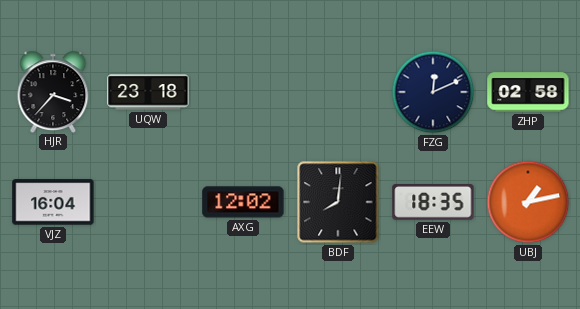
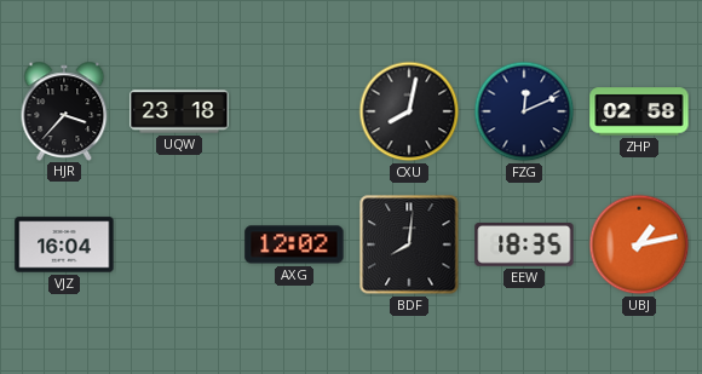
CXU: none -> 8:02
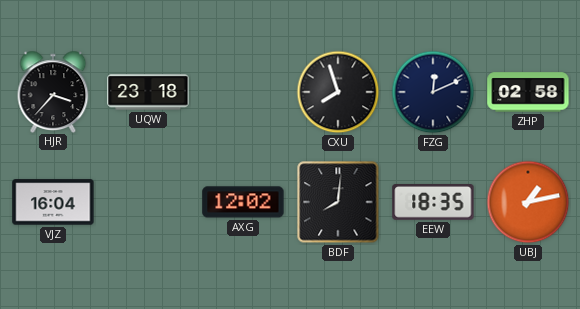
CXU: 8:02 -> 7:57
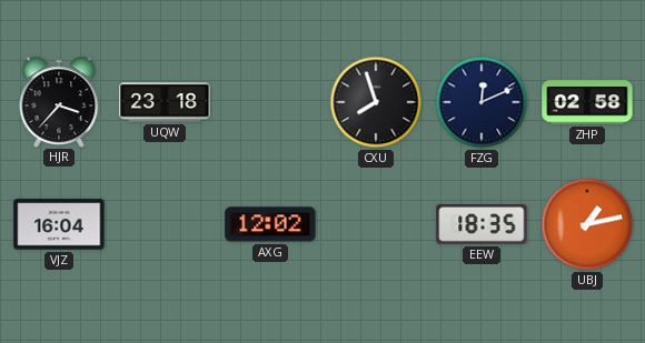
BDF: 8:01 -> none
